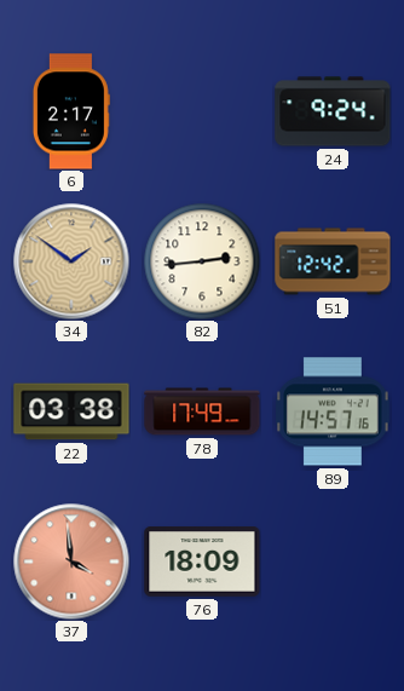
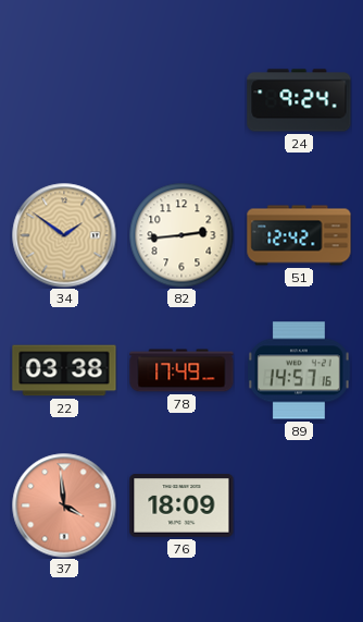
6: 2:17 -> none
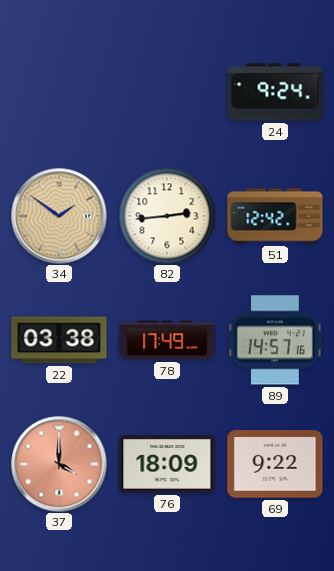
37: 3:59 -> 4:00
69: none -> 9:22
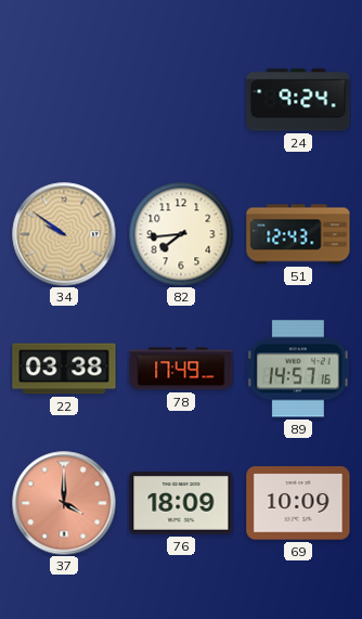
34: 1:51 -> 9:51
82: 2:44 -> 7:44
51: 12:42 -> 12:43
69: 9:22 -> 10:09
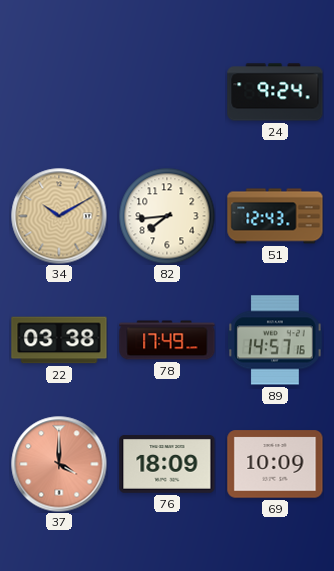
34: 9:51 -> 10:10
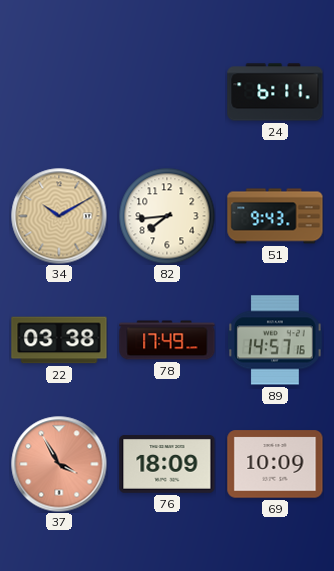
24: 9:24 -> 6:11
51: 12:43 -> 9:43
37: 4:00 -> 3:55
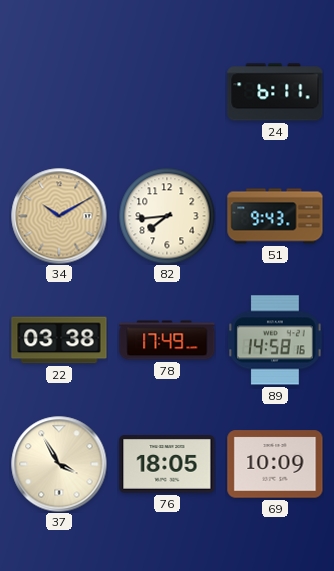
89: 14:57 -> 14:58
37 dial: salmon -> cream
76: 18:09 -> 18:05
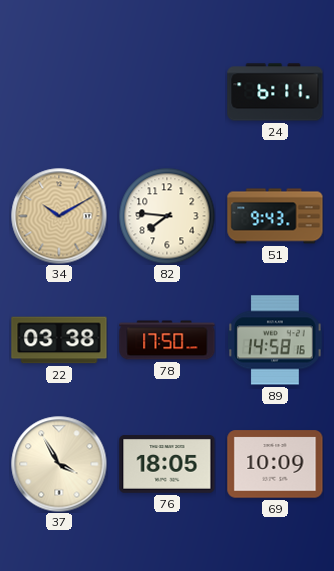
82: 7:44 -> 7:46
78: 17:49 -> 17:50
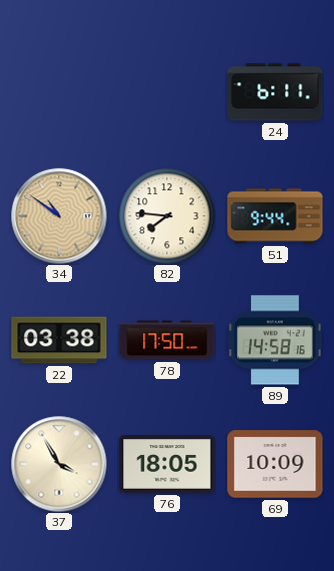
34: 10:10 -> 10:51
51: 9:43 -> 9:44
